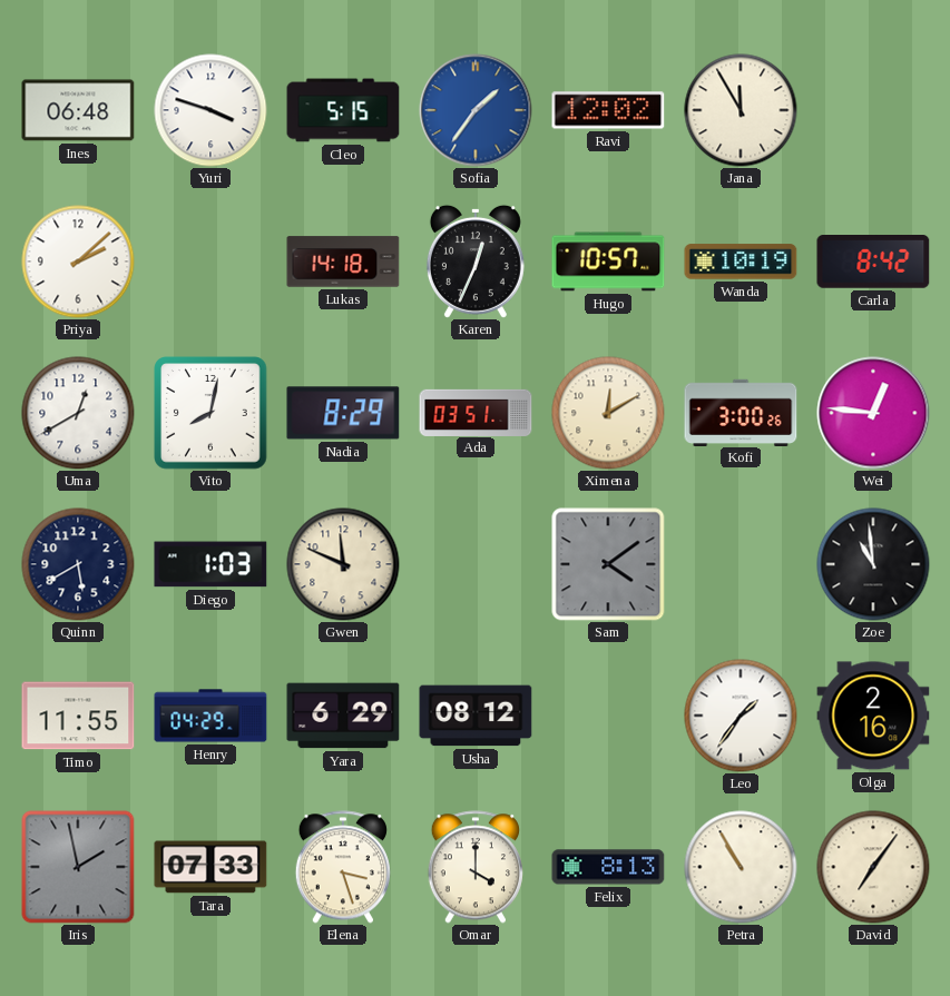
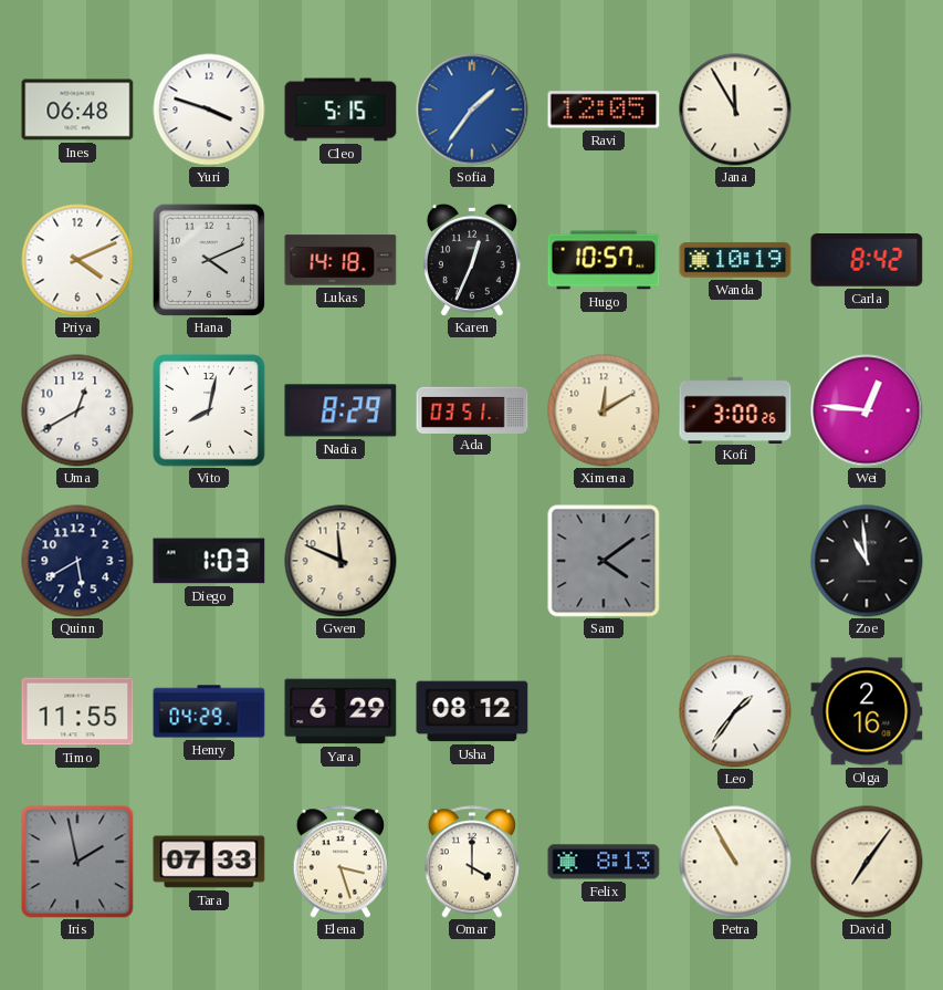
Ravi: 12:02 -> 12:05
Priya: 2:08 -> 4:11
Hana: none -> 4:11
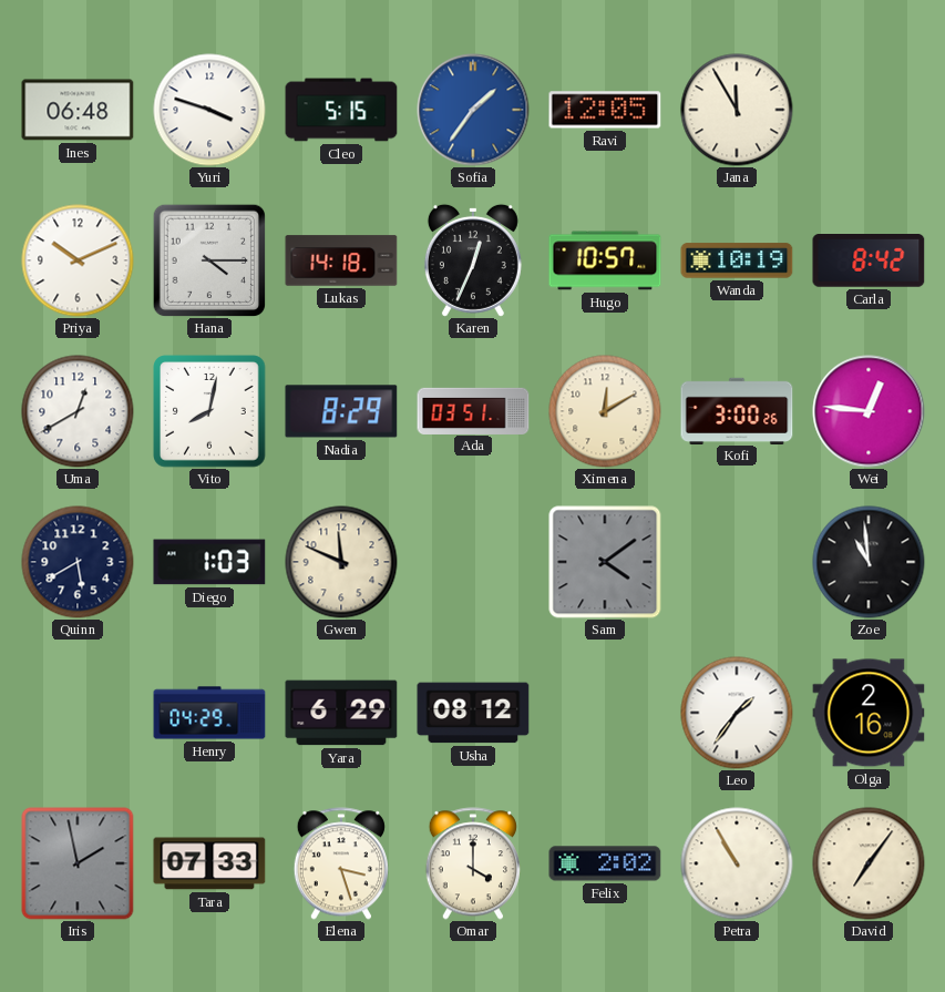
Priya: 4:11 -> 10:11
Hana: 4:11 -> 4:15
Timo: 11:55 -> none
Felix: 8:13 -> 2:02
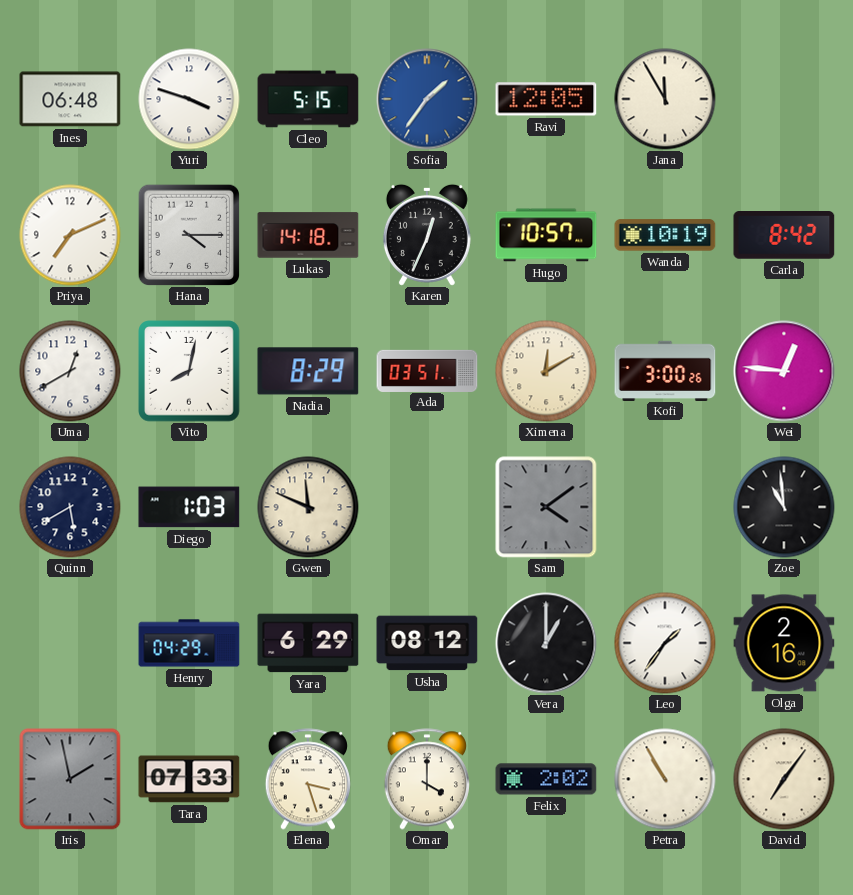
Priya: 10:11 -> 7:11
Vera: none -> 1:00
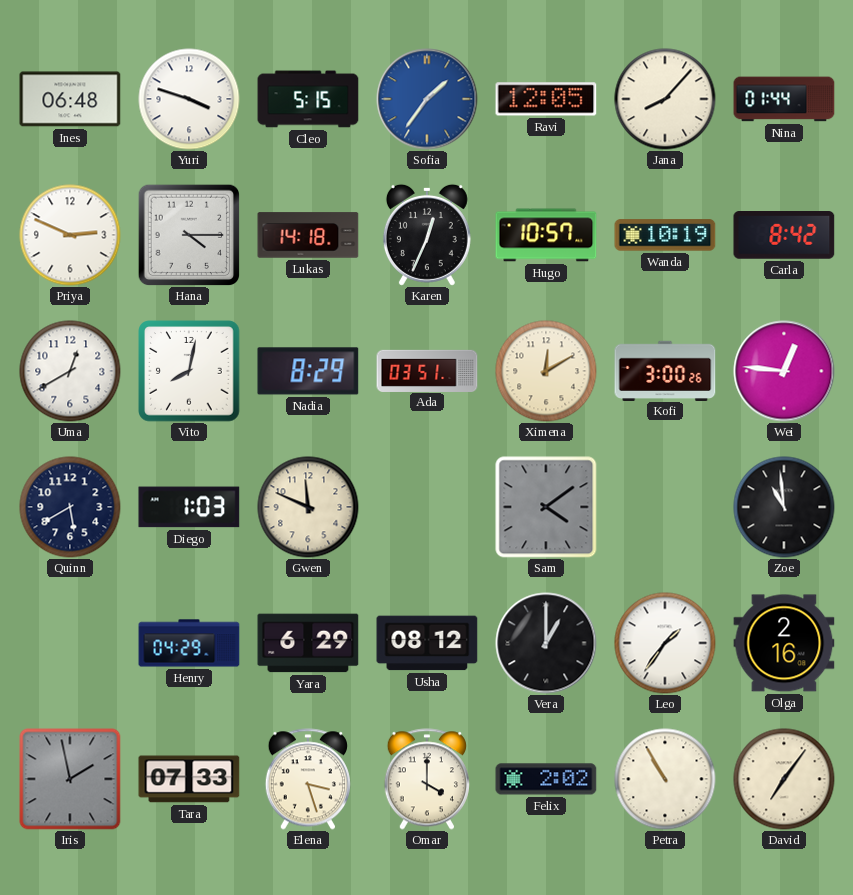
Jana: 11:55 -> 8:07
Nina: none -> 01:44
Priya: 7:11 -> 2:49
